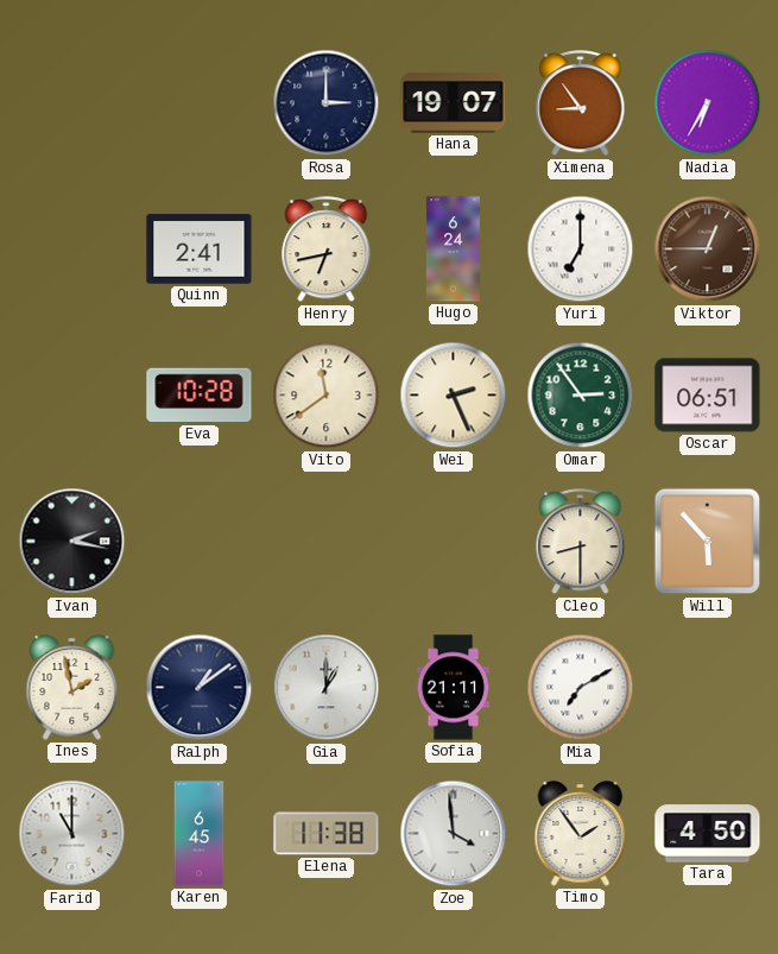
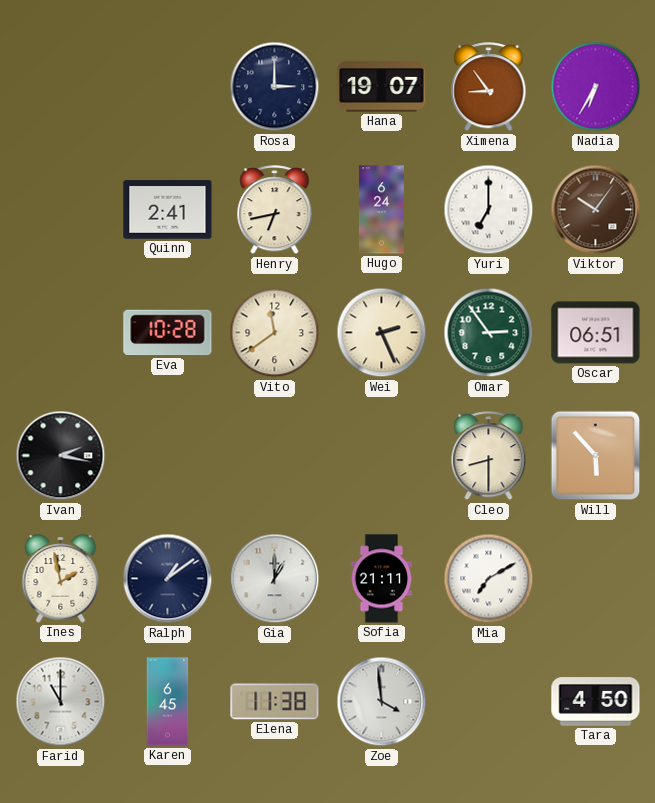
Viktor: 12:45 -> 10:06
Timo: 1:54 -> none
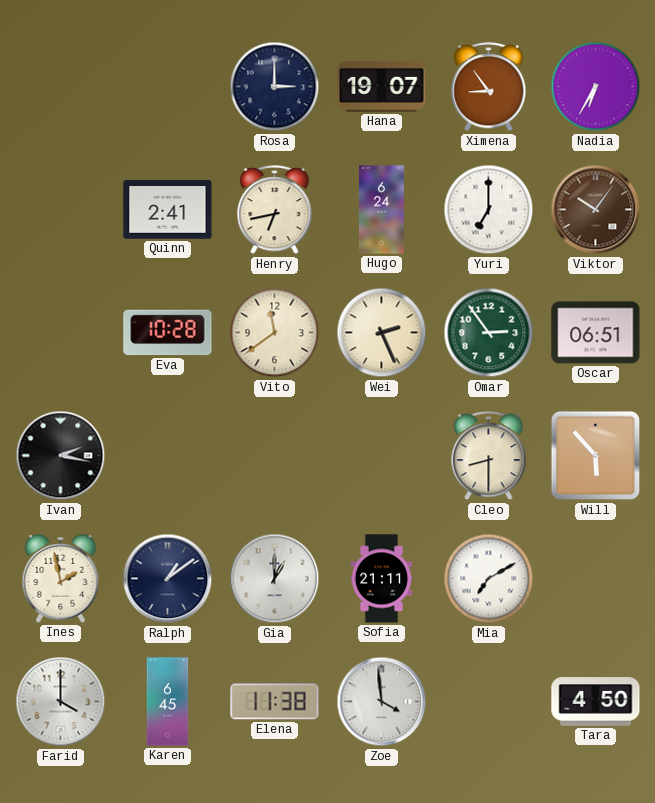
Farid: 11:00 -> 4:00
